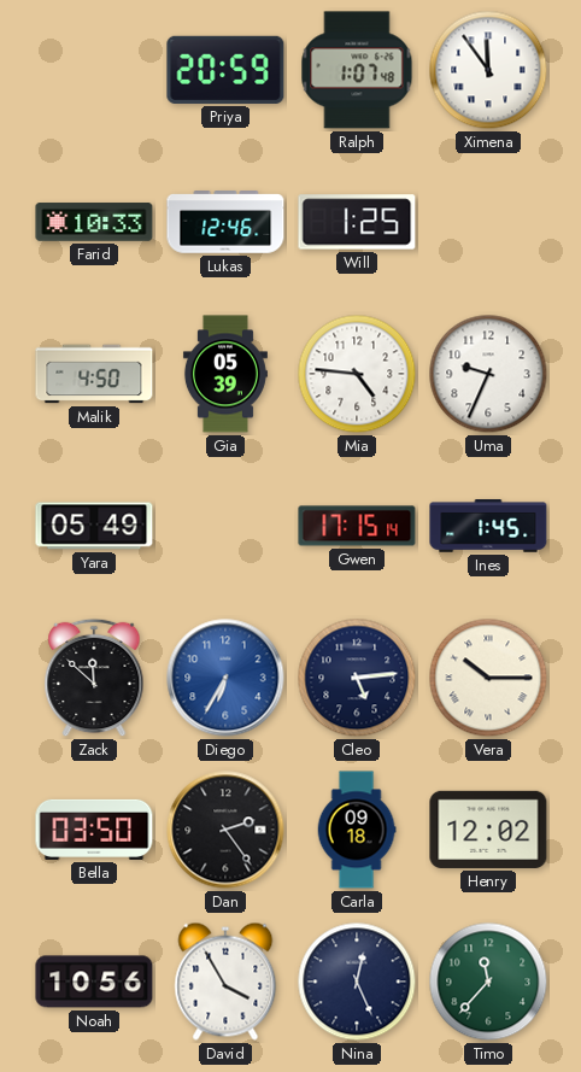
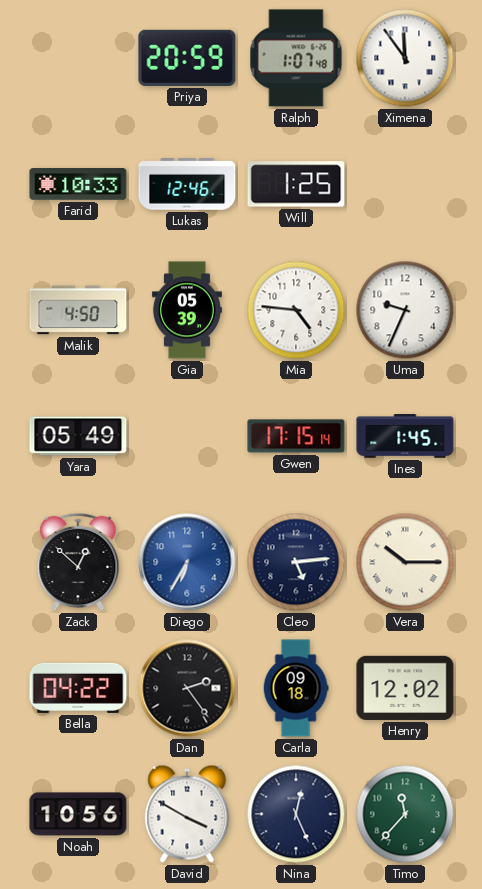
Zack: 11:52 -> 12:52
Bella: 03:50 -> 04:22
David: 3:55 -> 3:50
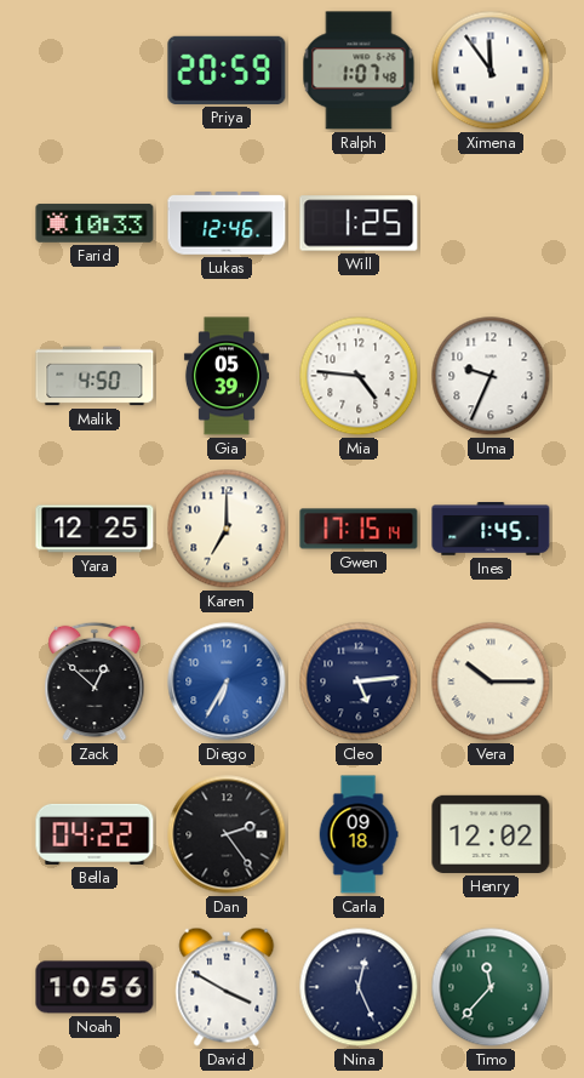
Yara: 05:49 -> 12:25
Karen: none -> 7:00
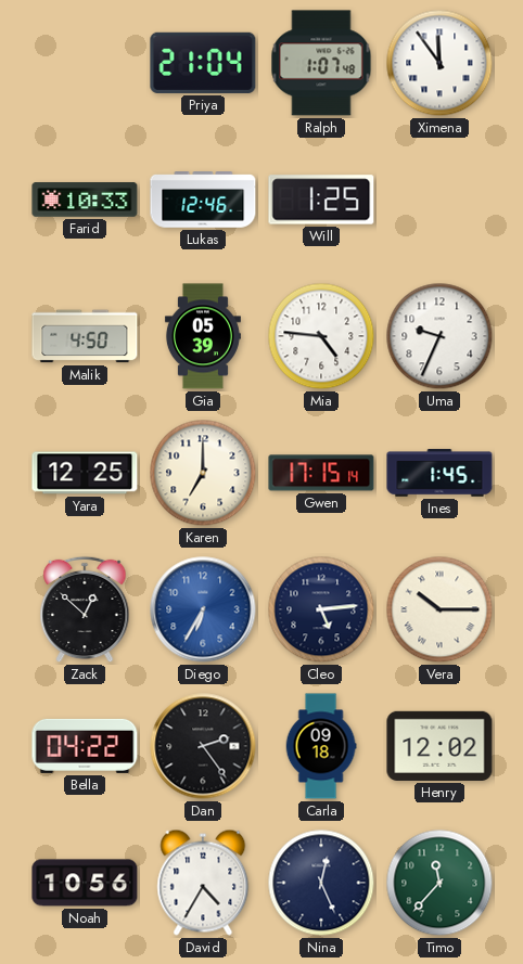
Priya: 20:59 -> 21:04
David: 3:50 -> 4:35
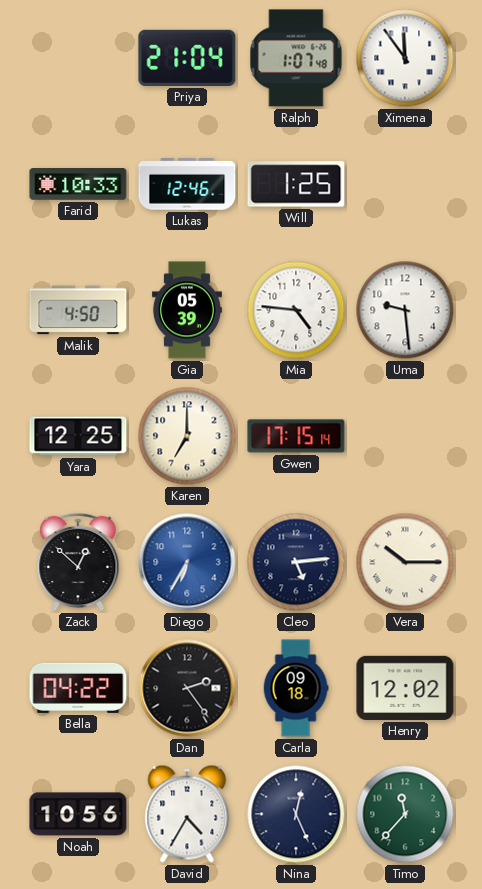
Uma: 9:34 -> 9:29
Ines: 1:45 -> none
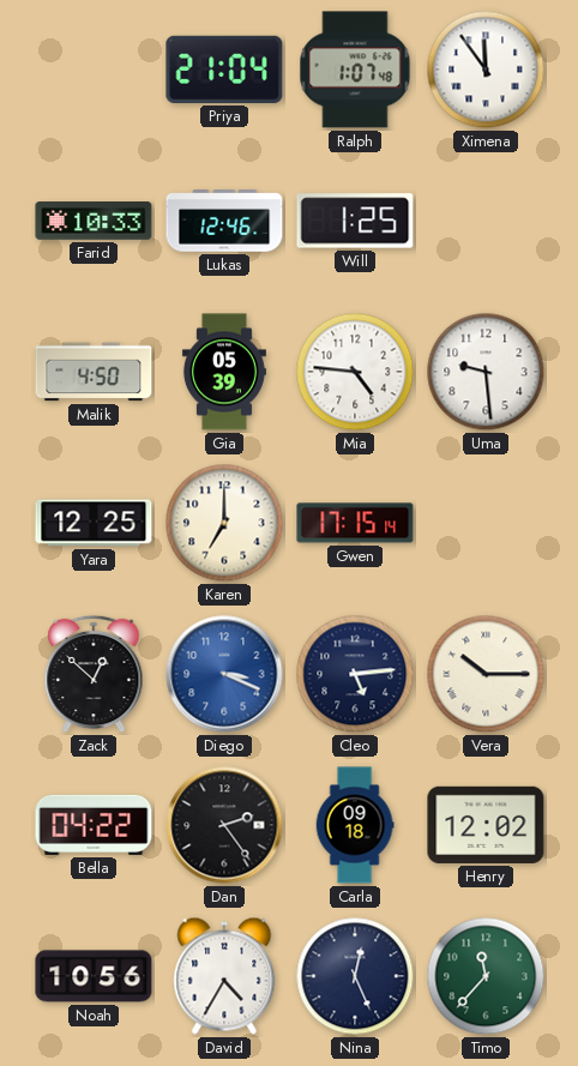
Diego: 6:35 -> 3:19
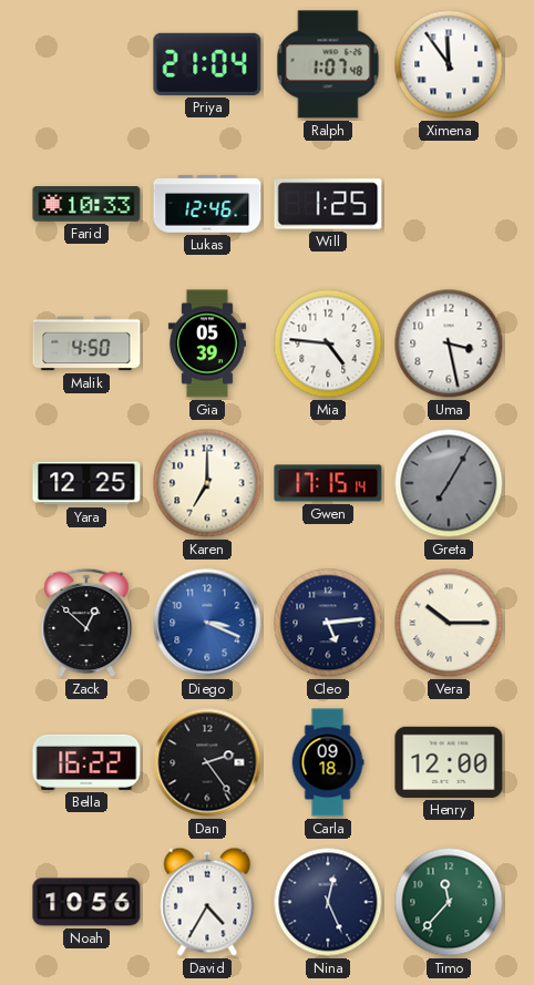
Uma: 9:29 -> 3:28
Greta: none -> 7:05
Bella: 04:22 -> 16:22
Henry: 12:02 -> 12:00
